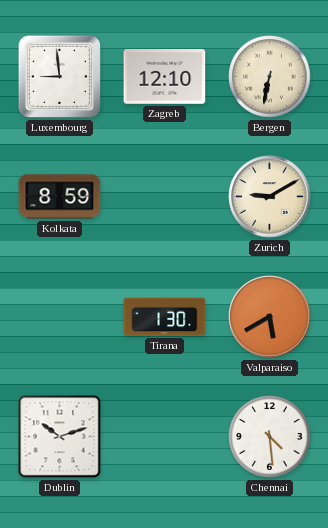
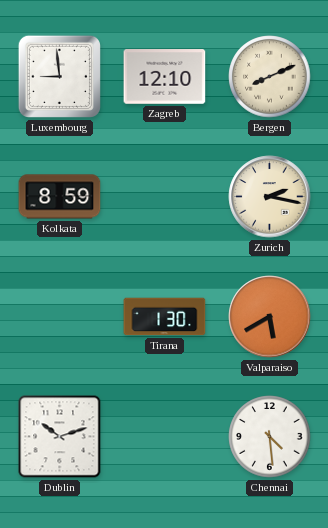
Bergen: 6:32 -> 8:11
Zurich: 9:10 -> 2:17
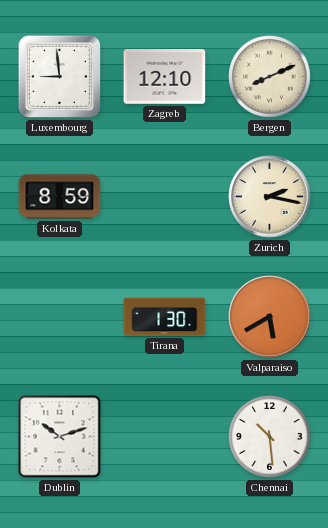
Chennai: 4:29 -> 10:29
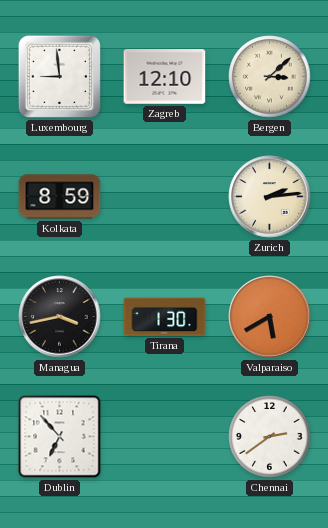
Bergen: 8:11 -> 3:08
Zurich: 2:17 -> 2:14
Managua: none -> 3:43
Dublin: 10:12 -> 6:53
Chennai: 10:29 -> 2:39
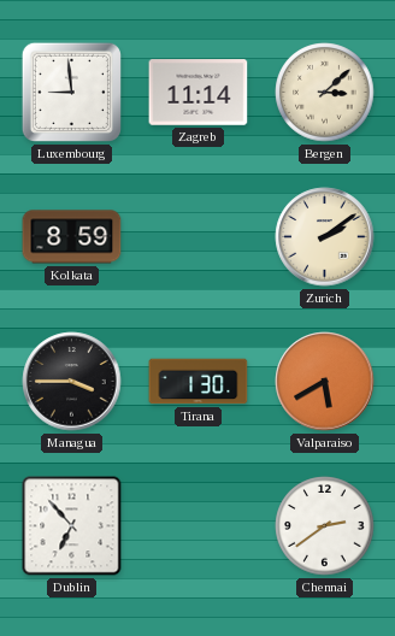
Zagreb: 12:10 -> 11:14
Zurich: 2:14 -> 2:09
Managua: 3:43 -> 3:45
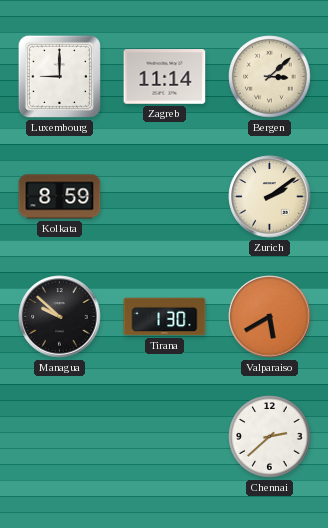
Luxembourg: 8:59 -> 9:00
Managua: 3:45 -> 9:52
Dublin: 6:53 -> none
Chennai: 2:39 -> 2:38
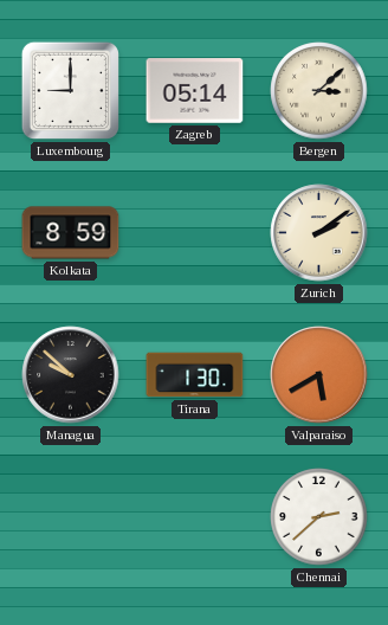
Zagreb: 11:14 -> 05:14
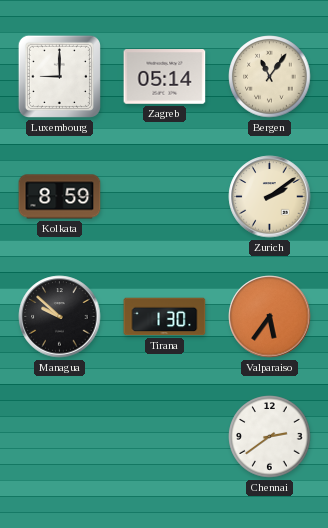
Bergen: 3:08 -> 11:06
Valparaiso: 5:40 -> 5:36
Chennai: 2:38 -> 2:39
